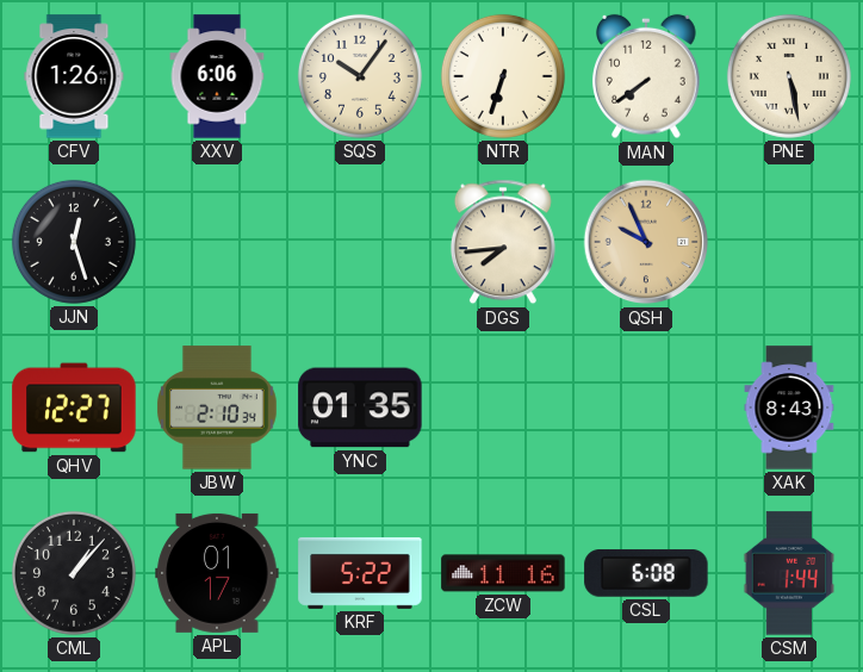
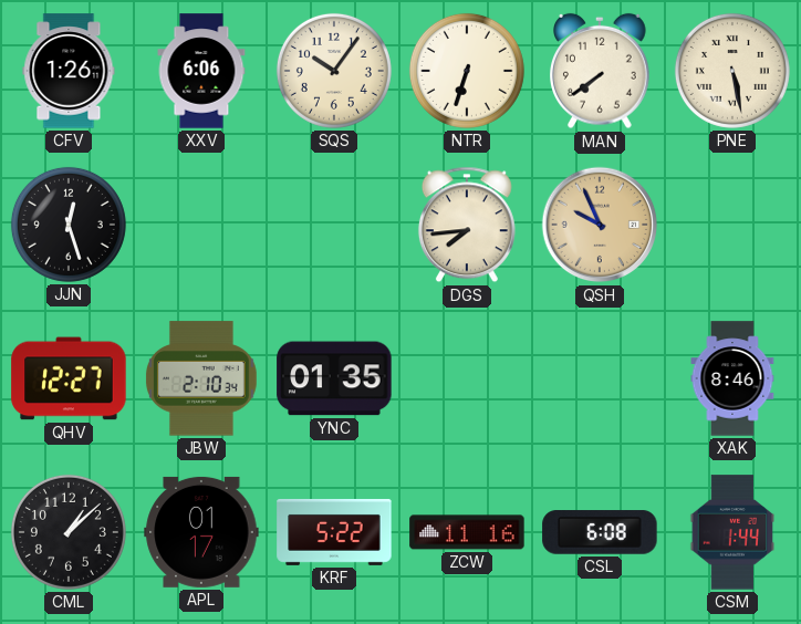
XAK: 8:43 -> 8:46
CML: 1:07 -> 1:08
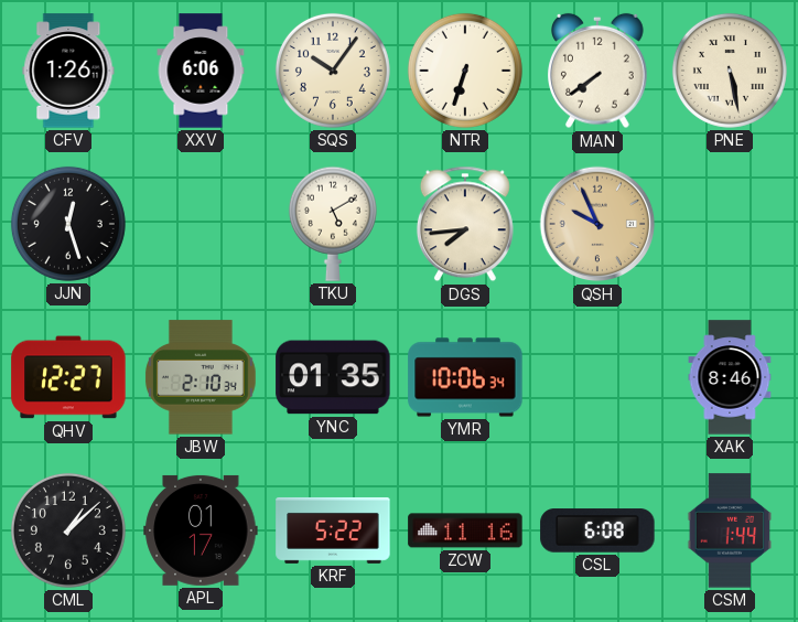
TKU: none -> 5:10
YMR: none -> 10:06
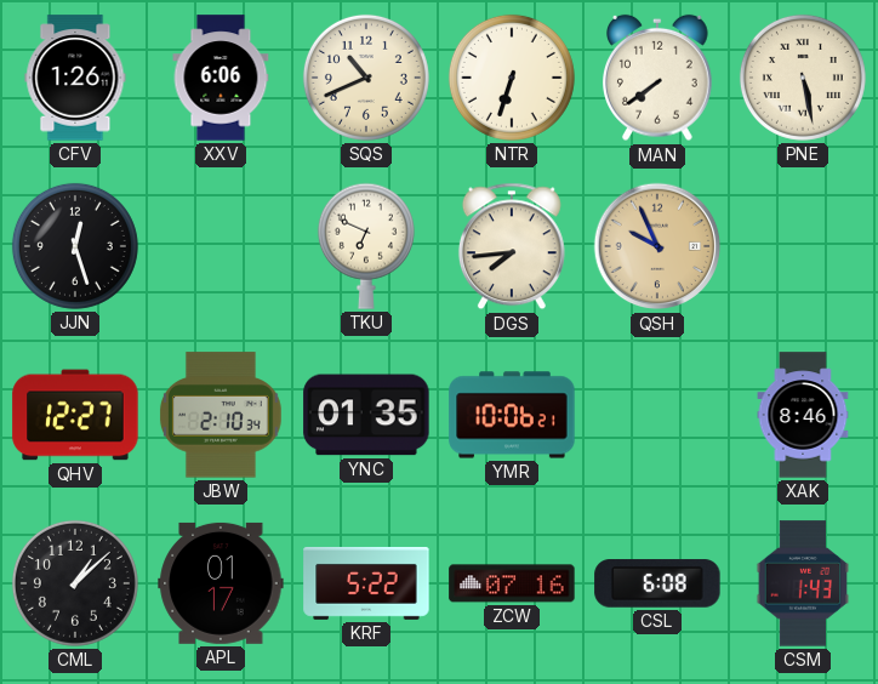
SQS: 10:06 -> 10:41
TKU: 5:10 -> 6:49
YMR: 10:06:34 -> 10:06:21
ZCW: 11:16 -> 07:16
CSM: 1:44 -> 1:43
